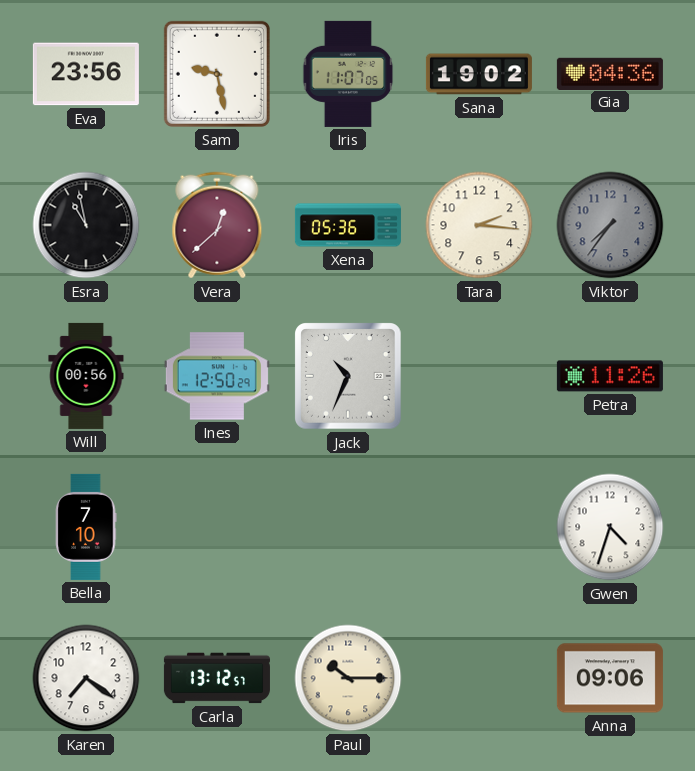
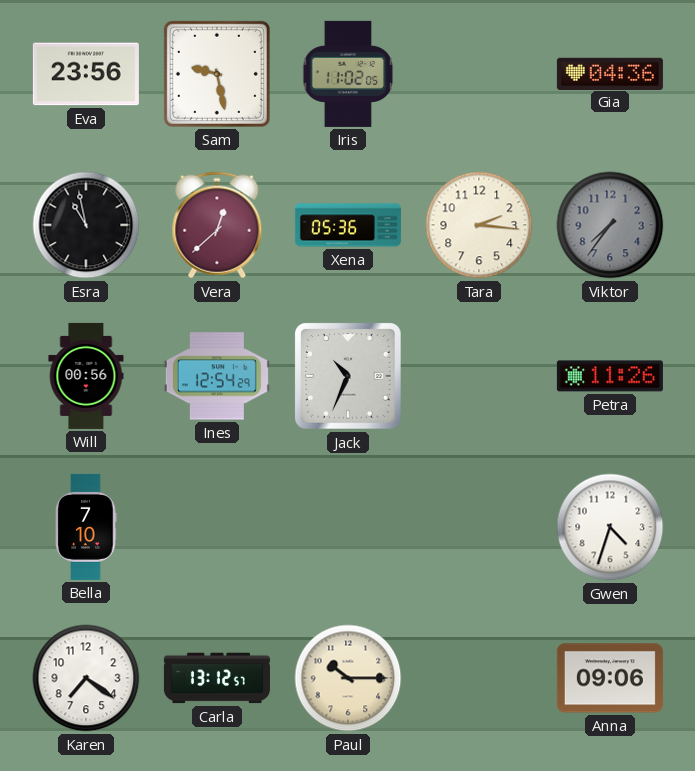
Iris: 11:07 -> 11:02
Sana: 19:02 -> none
Ines: 12:50 -> 12:54
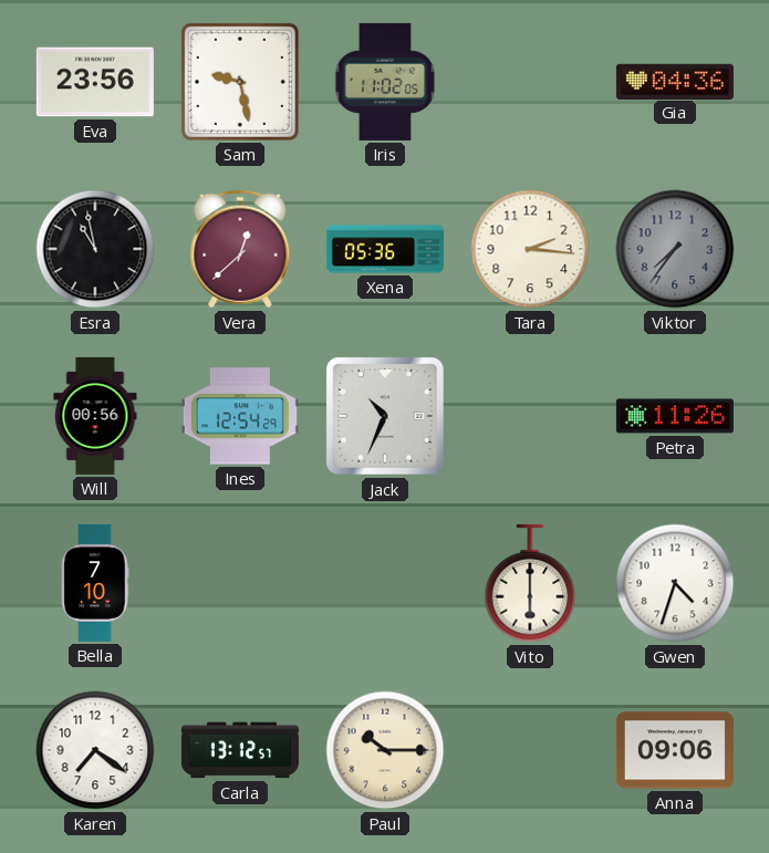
Vito: none -> 6:00
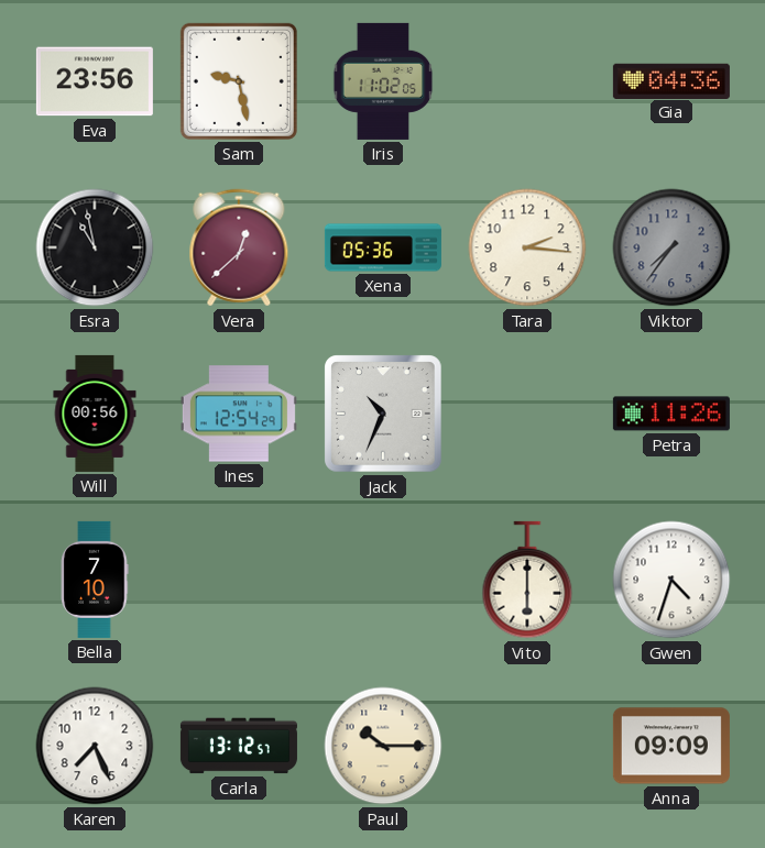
Karen: 7:21 -> 7:26
Anna: 09:06 -> 09:09
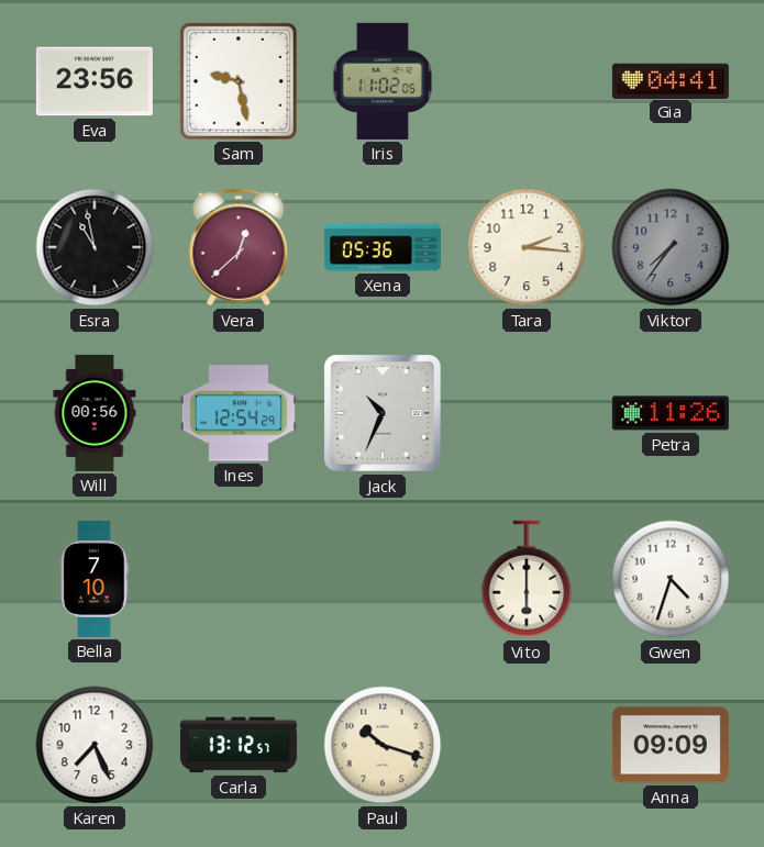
Gia: 04:36 -> 04:41
Paul: 10:15 -> 10:18
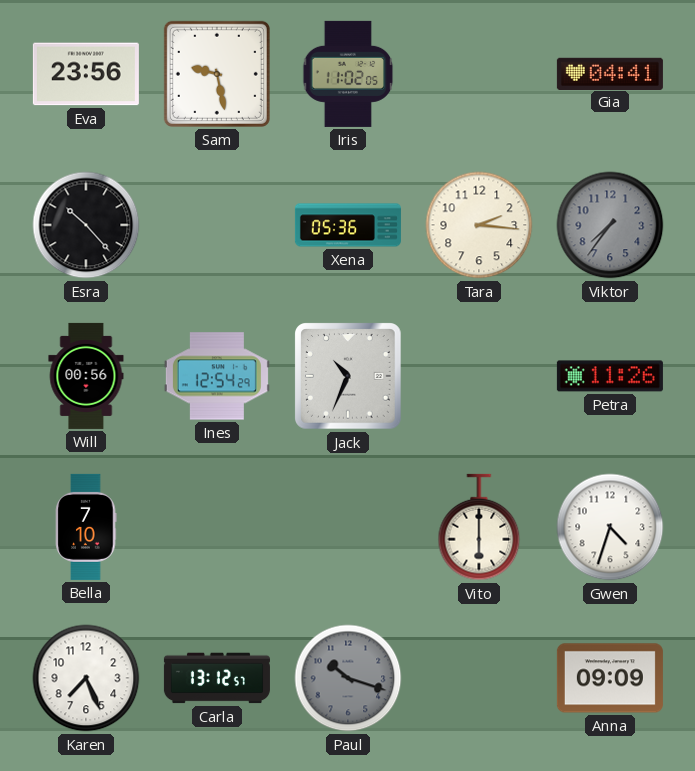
Esra: 10:58 -> 10:23
Vera: 12:38 -> none
Paul dial: cream -> grey
